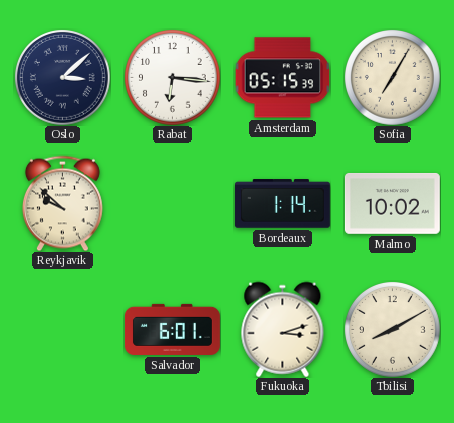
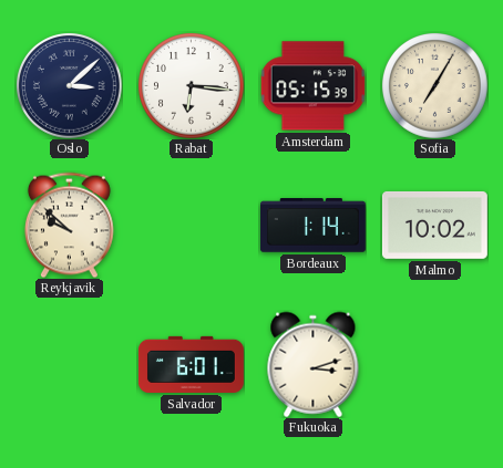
Tbilisi: 8:10 -> none
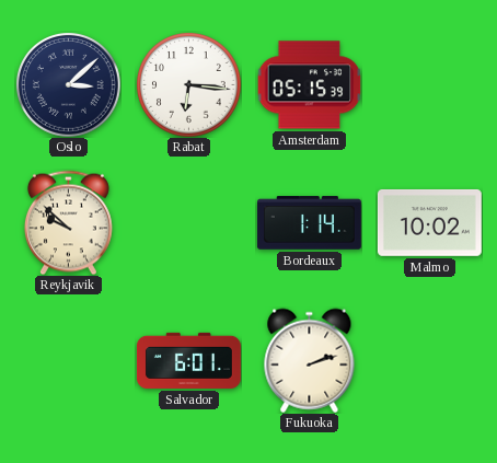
Sofia: 7:05 -> none
Fukuoka: 3:12 -> 2:12
